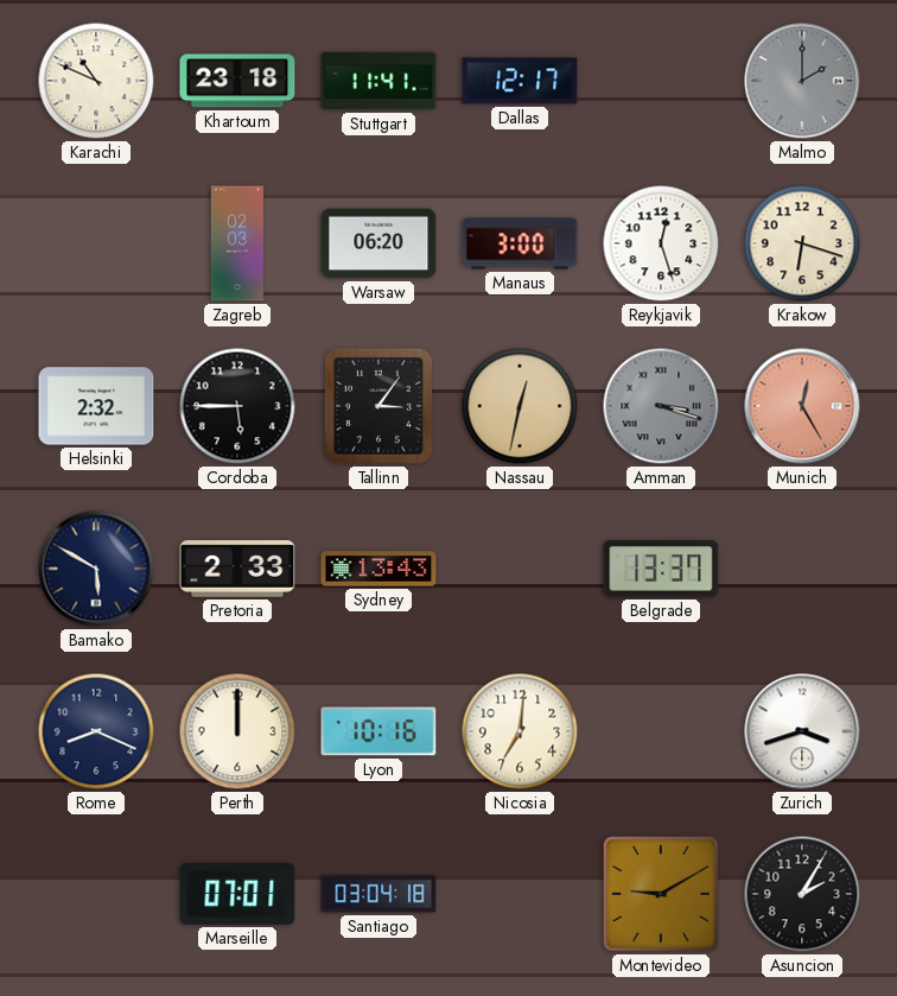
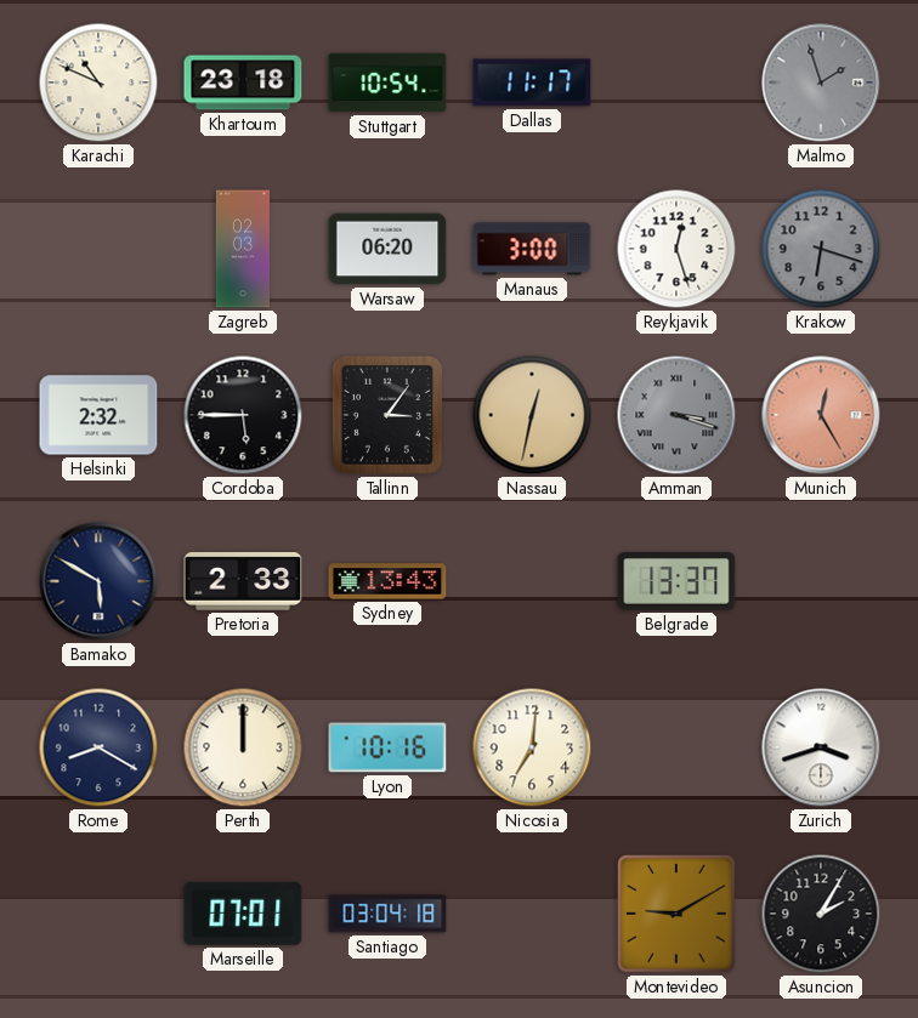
Stuttgart: 11:41 -> 10:54
Dallas: 12:17 -> 11:17
Malmo: 2:00 -> 1:57
Krakow dial: cream -> grey
Rome: 8:19 -> 8:20
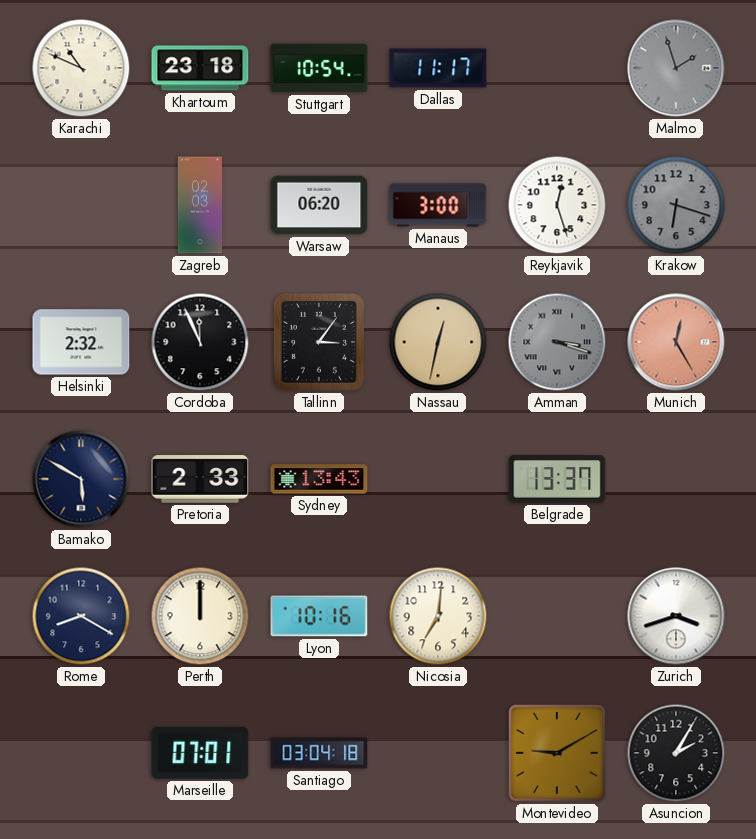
Cordoba: 5:45 -> 11:56
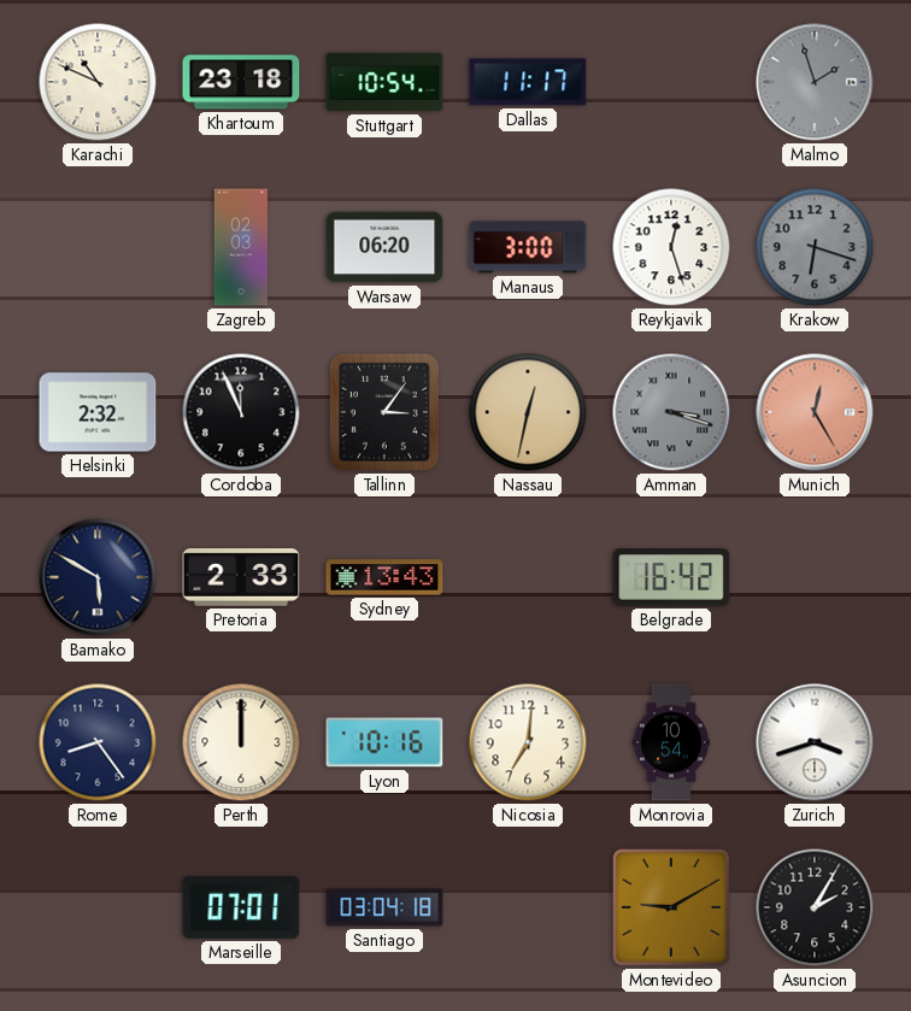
Belgrade: 13:37 -> 16:42
Rome: 8:20 -> 8:24
Monrovia: none -> 10:54
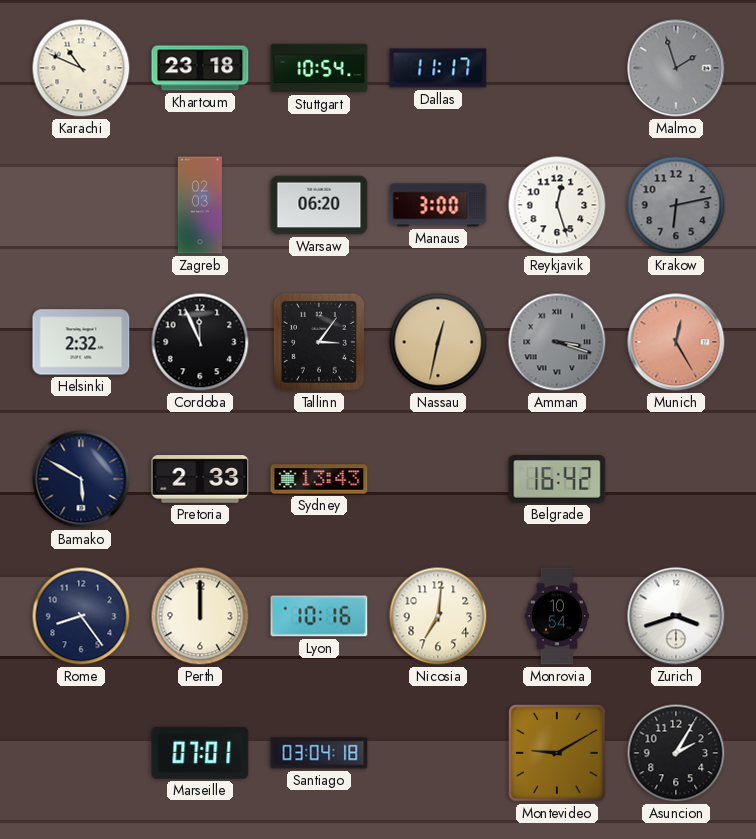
Krakow: 6:18 -> 6:13
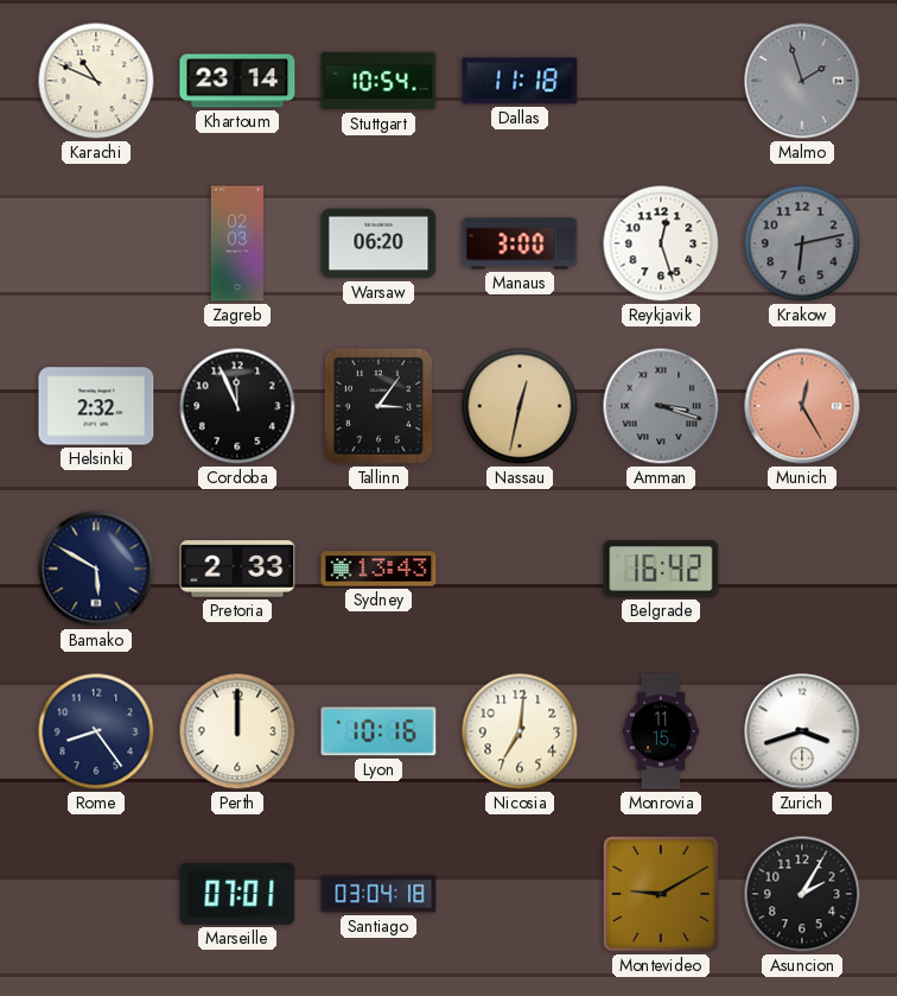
Khartoum: 23:18 -> 23:14
Dallas: 11:17 -> 11:18
Monrovia: 10:54 -> 11:15
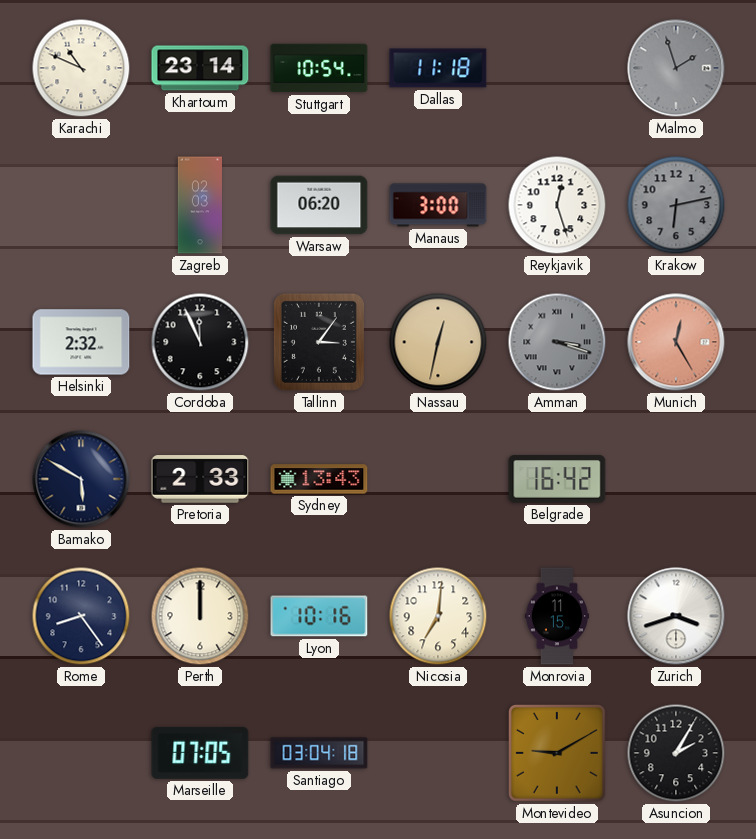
Marseille: 07:01 -> 07:05
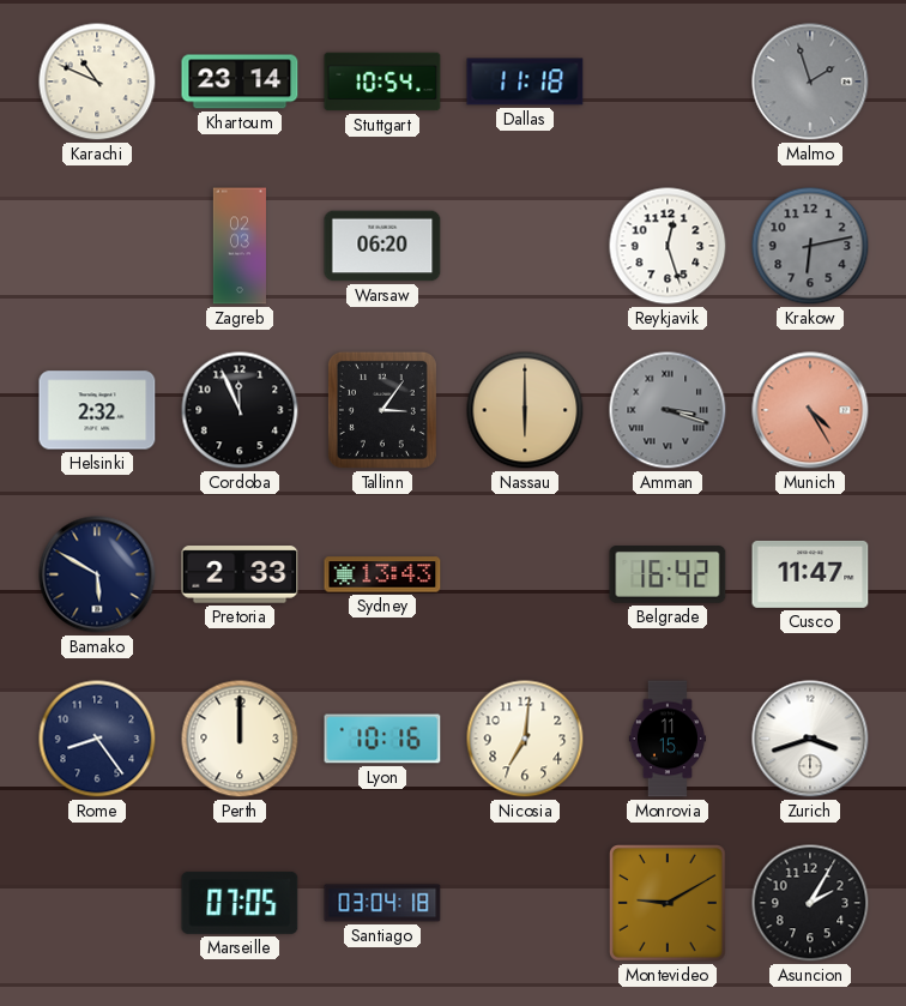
Manaus: 3:00 -> none
Nassau: 12:32 -> 6:00
Munich: 12:25 -> 4:25
Cusco: none -> 11:47
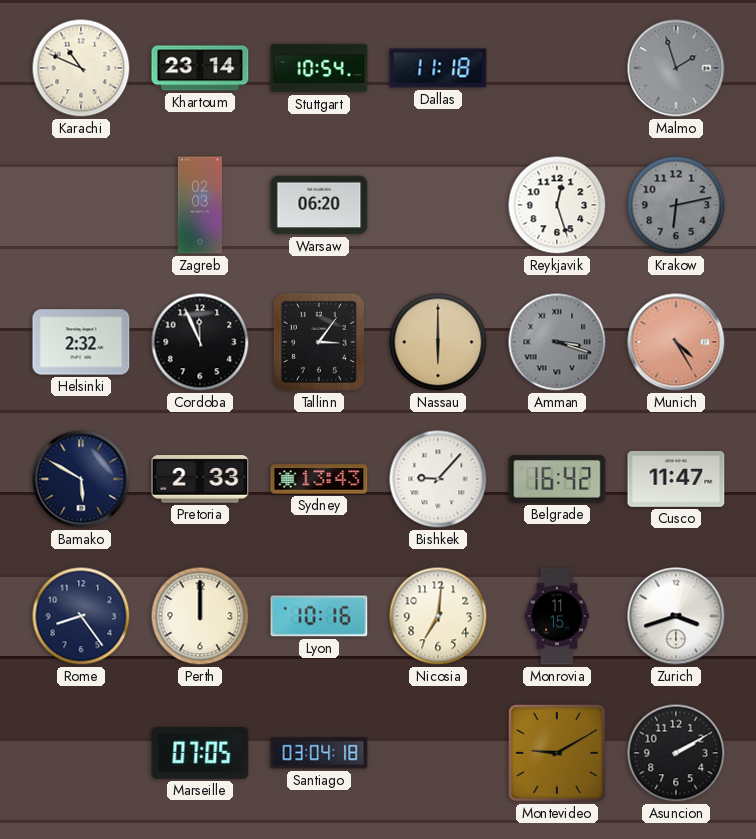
Bishkek: none -> 9:07
Asuncion: 2:05 -> 2:10
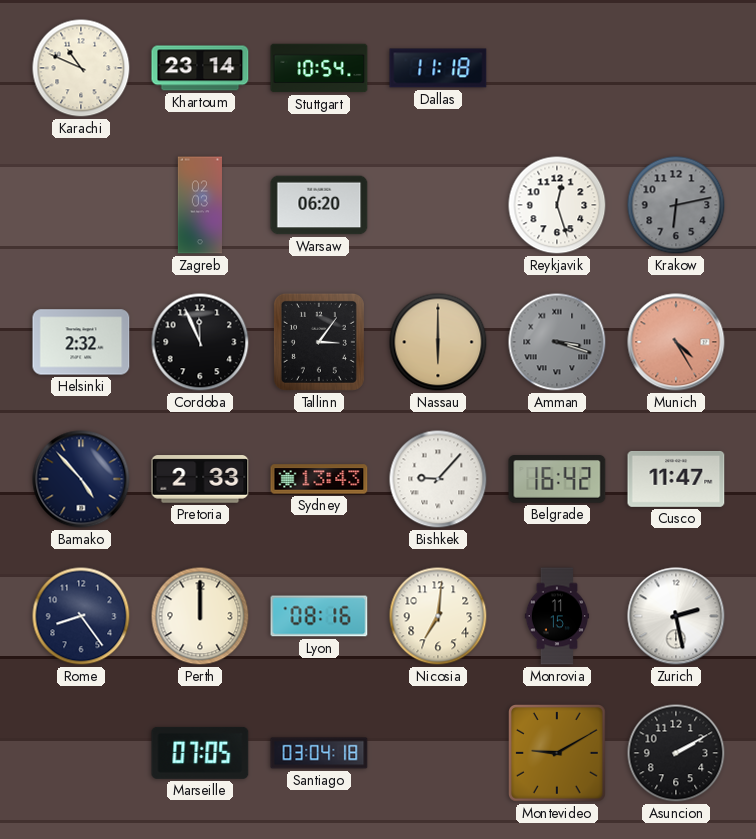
Malmo: 1:57 -> none
Bamako: 5:50 -> 4:53
Lyon: 10:16 -> 08:16
Zurich: 3:42 -> 2:28
